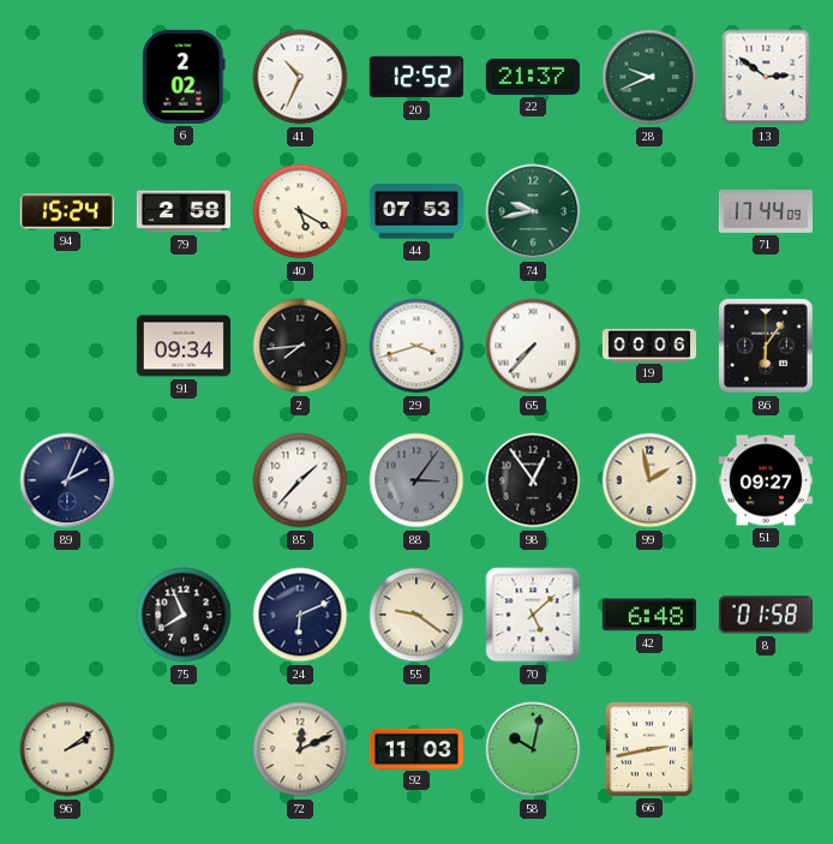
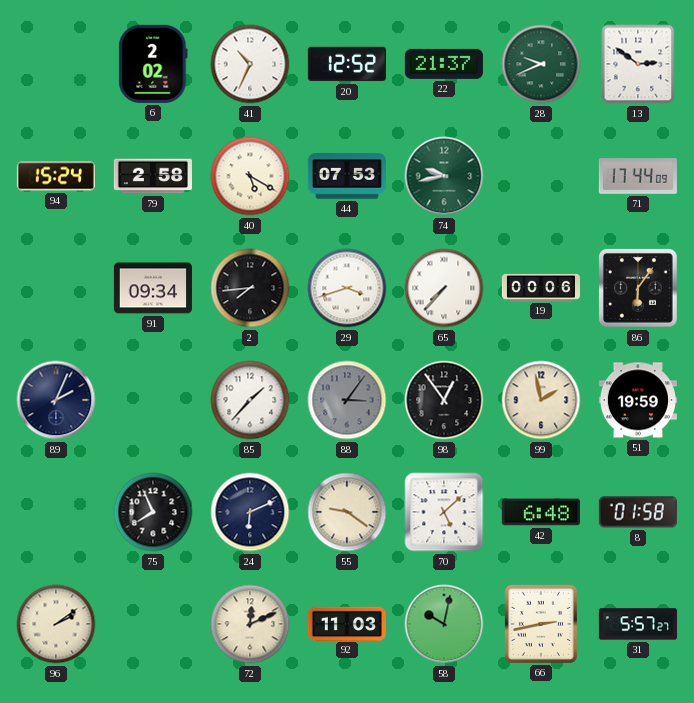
51: 09:27 -> 19:59
31: none -> 5:57
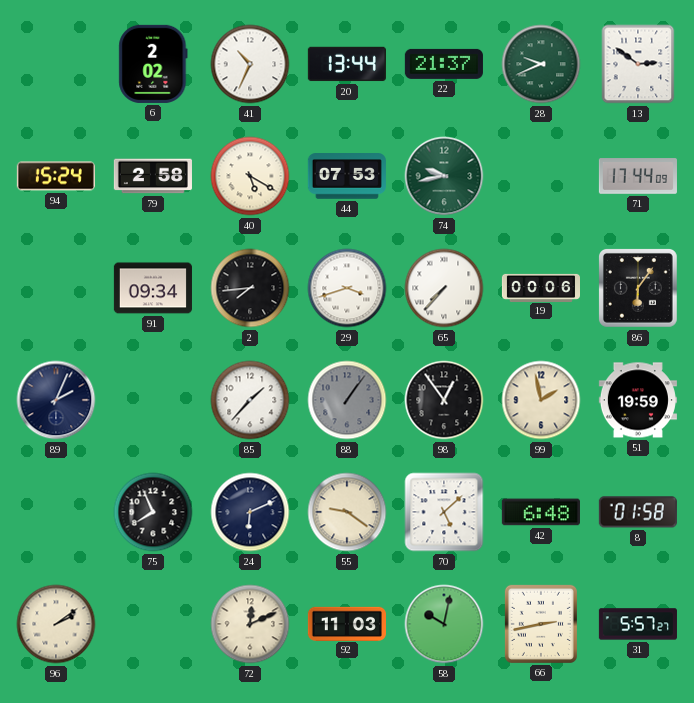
20: 12:52 -> 13:44
88: 3:06 -> 1:06
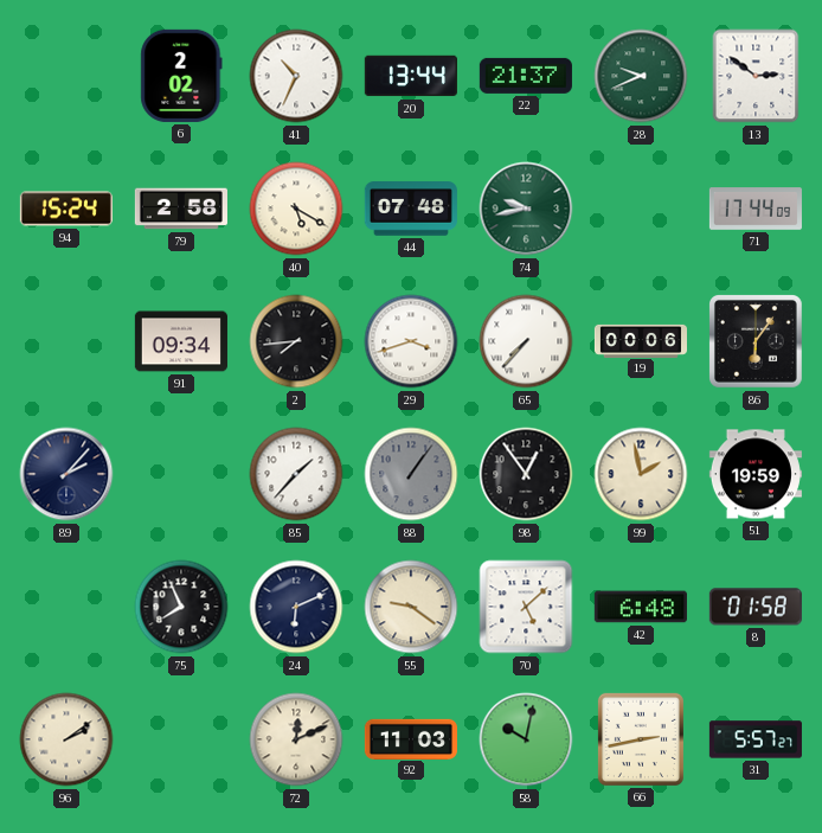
44: 07:53 -> 07:48
89: 2:04 -> 2:07
